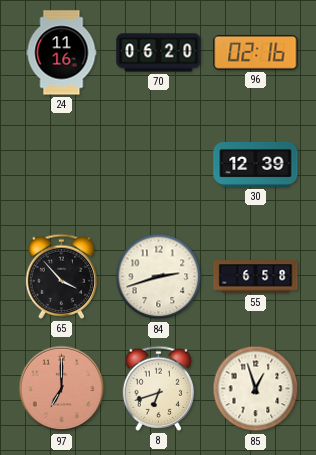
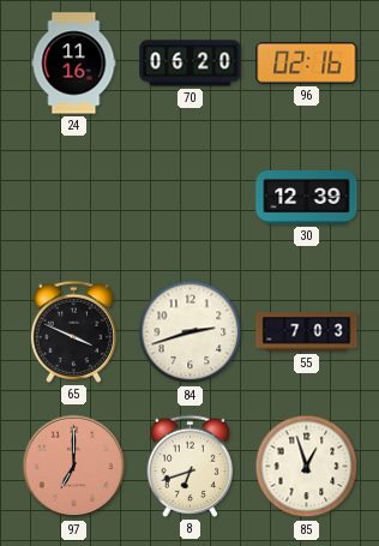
65: 3:53 -> 3:49
55: 6:58 -> 7:03
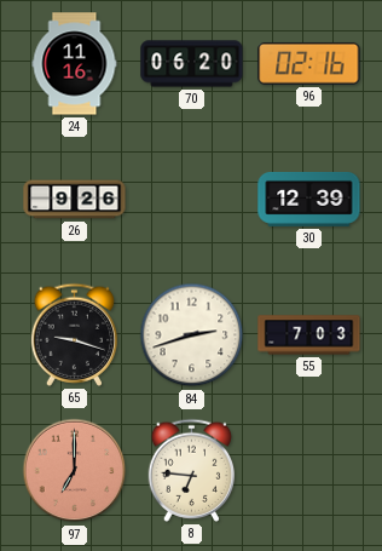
26: none -> 9:26
65: 3:49 -> 9:18
8: 6:42 -> 6:46
85: 12:57 -> none
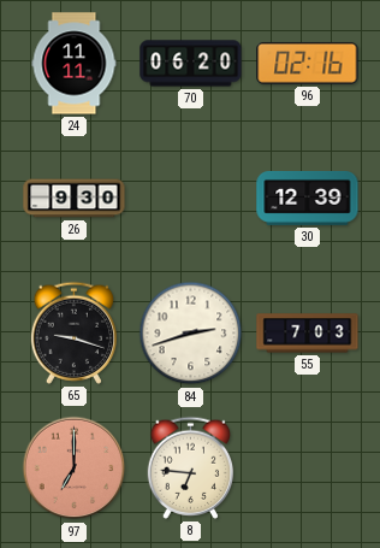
24: 11:16 -> 11:11
26: 9:26 -> 9:30
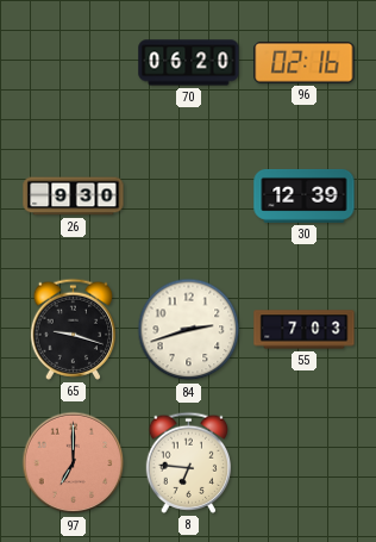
24: 11:11 -> none
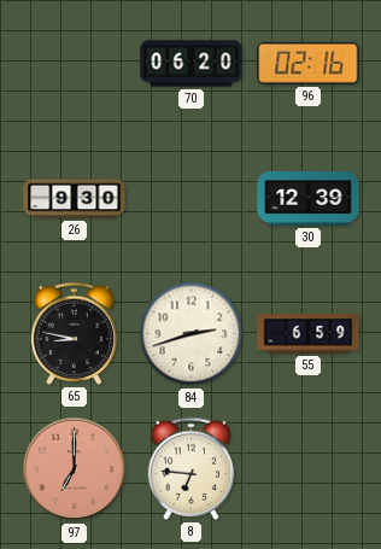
65: 9:18 -> 8:47
55: 7:03 -> 6:59
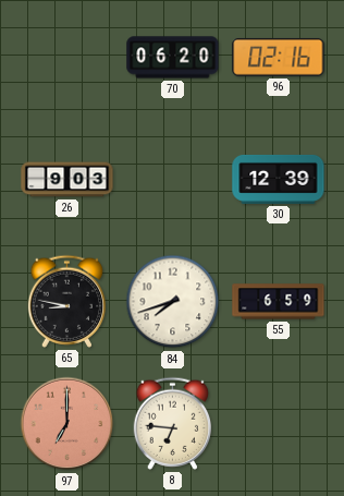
26: 9:30 -> 9:03
84: 2:42 -> 7:42
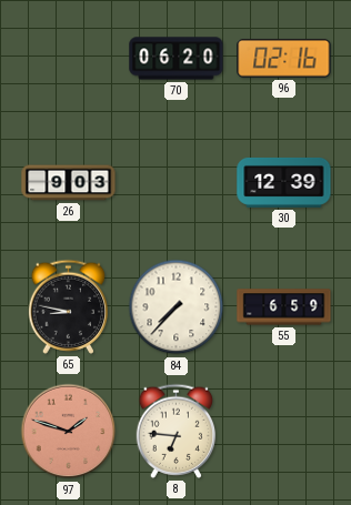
84: 7:42 -> 7:37
97: 7:00 -> 1:48
